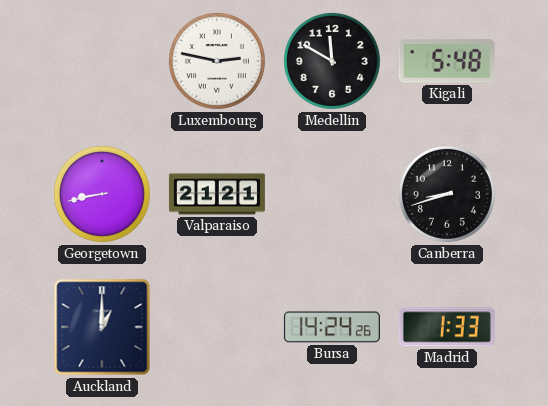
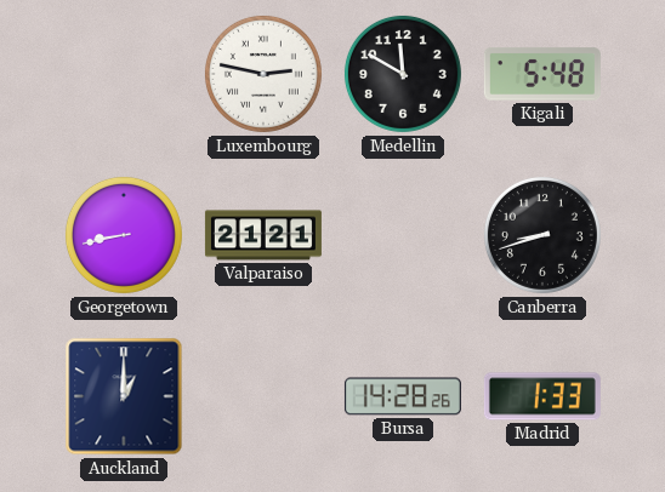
Bursa: 14:24 -> 14:28
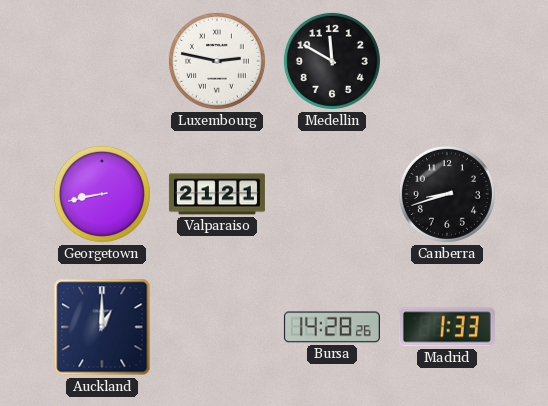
Kigali: 5:48 -> none
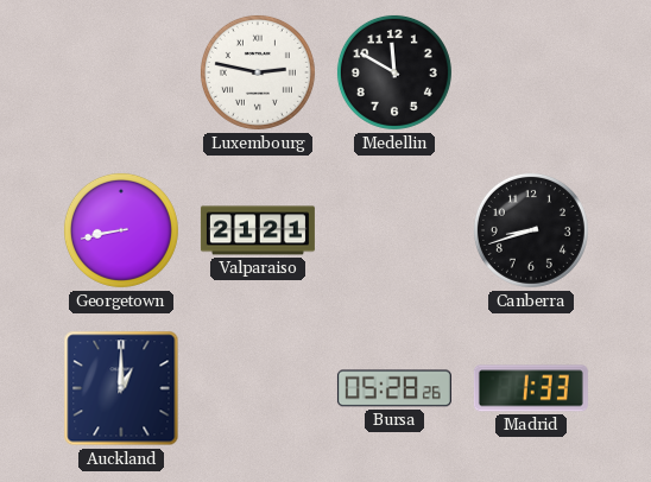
Bursa: 14:28 -> 05:28
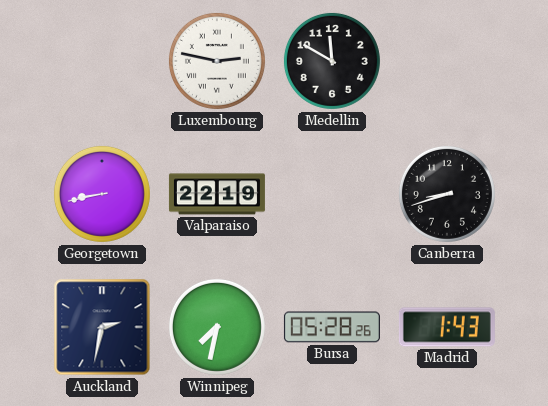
Valparaiso: 21:21 -> 22:19
Auckland: 1:00 -> 2:32
Winnipeg: none -> 7:32
Madrid: 1:33 -> 1:43
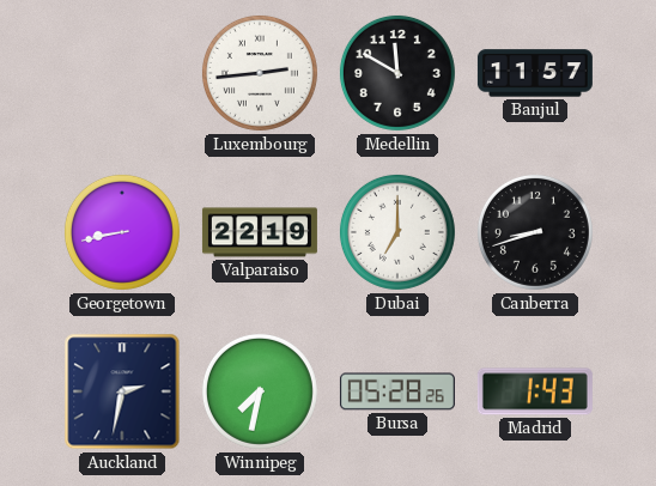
Luxembourg: 2:47 -> 2:44
Banjul: none -> 11:57
Dubai: none -> 7:00
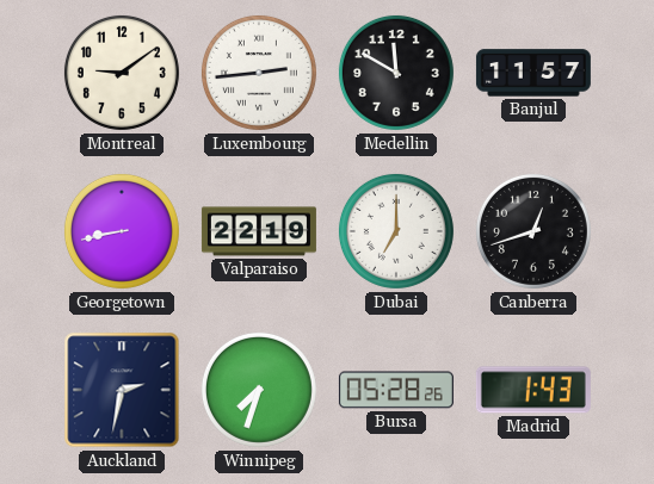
Montreal: none -> 9:09
Canberra: 8:42 -> 12:42
Winnipeg: 7:32 -> 7:33
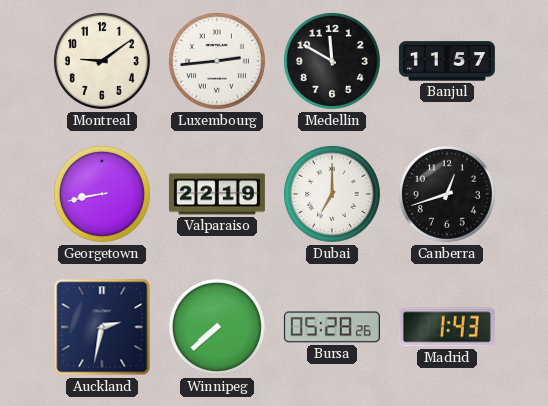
Winnipeg: 7:33 -> 7:38
